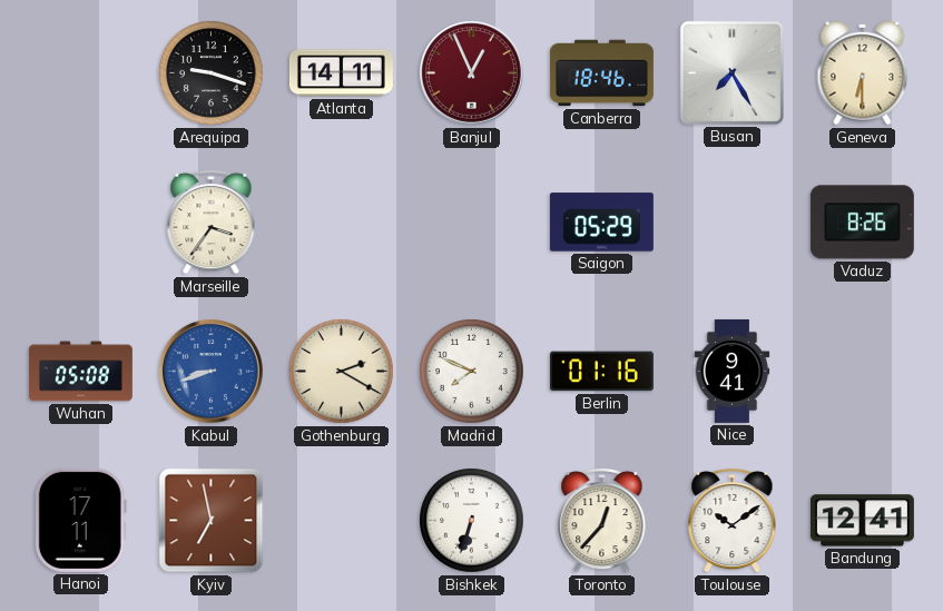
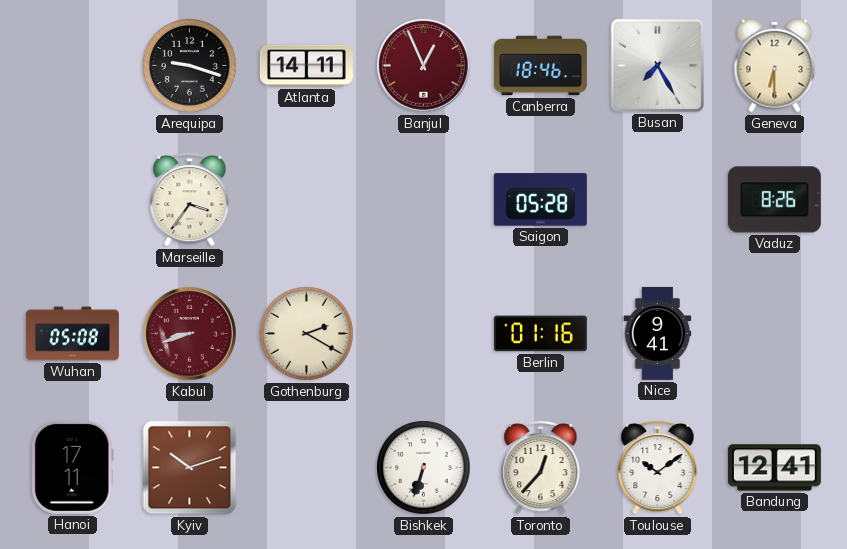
Saigon: 05:29 -> 05:28
Kabul dial: blue -> burgundy
Madrid: 7:49 -> none
Kyiv: 6:58 -> 10:12
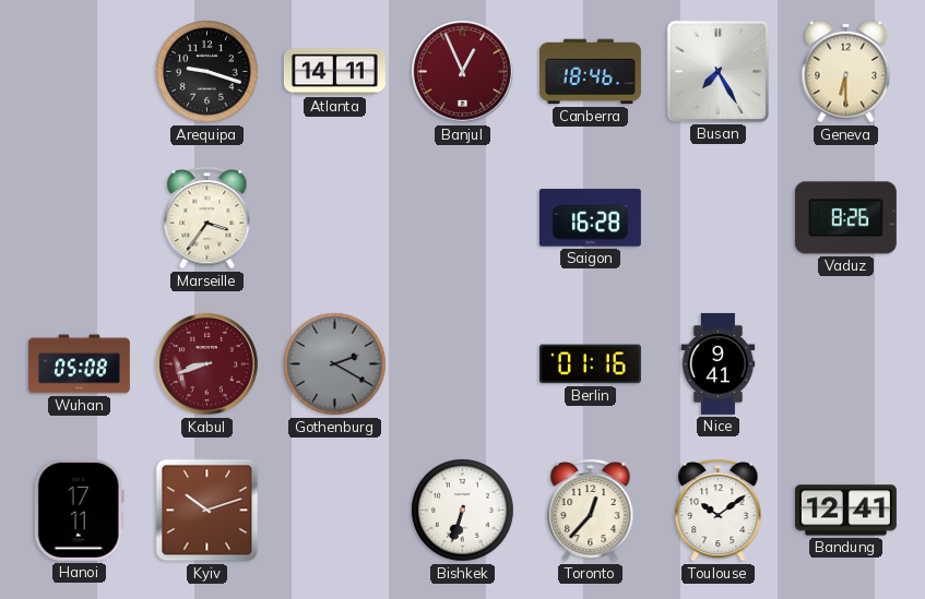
Saigon: 05:28 -> 16:28
Gothenburg dial: cream -> grey
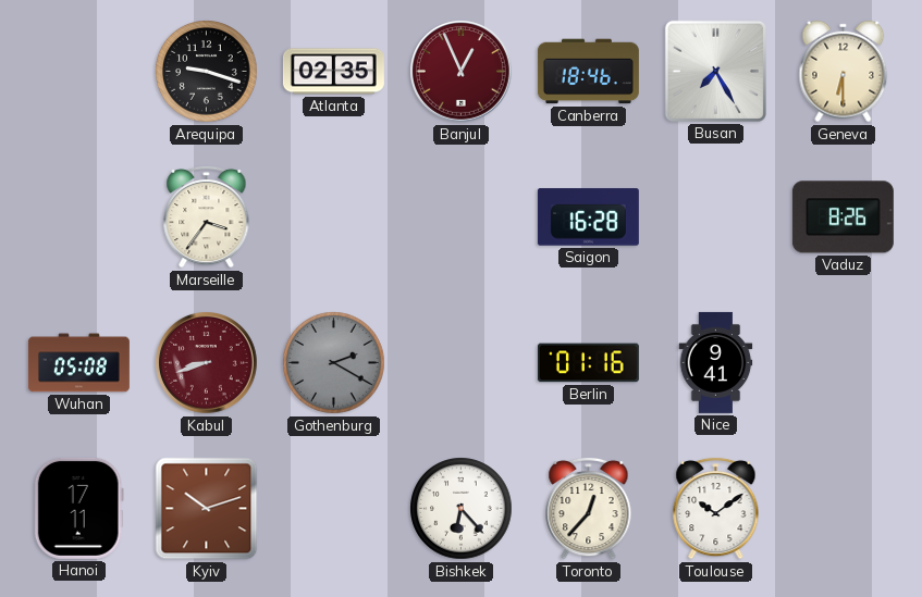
Atlanta: 14:11 -> 02:35
Bishkek: 6:33 -> 6:23
Bandung: 12:41 -> none
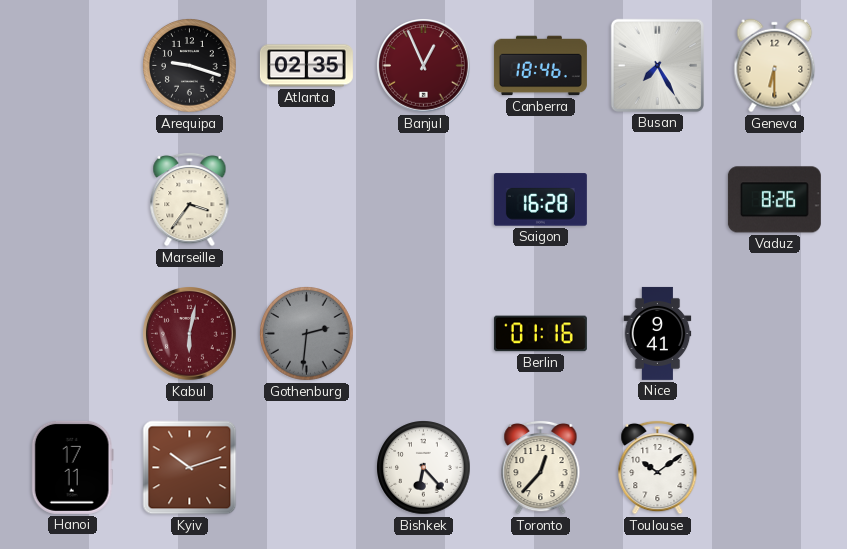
Wuhan: 05:08 -> none
Kabul: 8:42 -> 6:02
Gothenburg: 2:20 -> 2:31
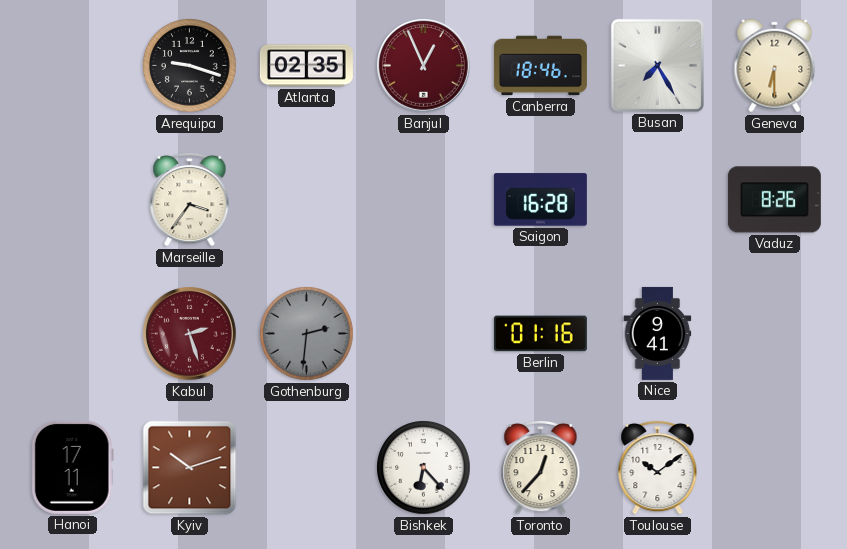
Kabul: 6:02 -> 2:27
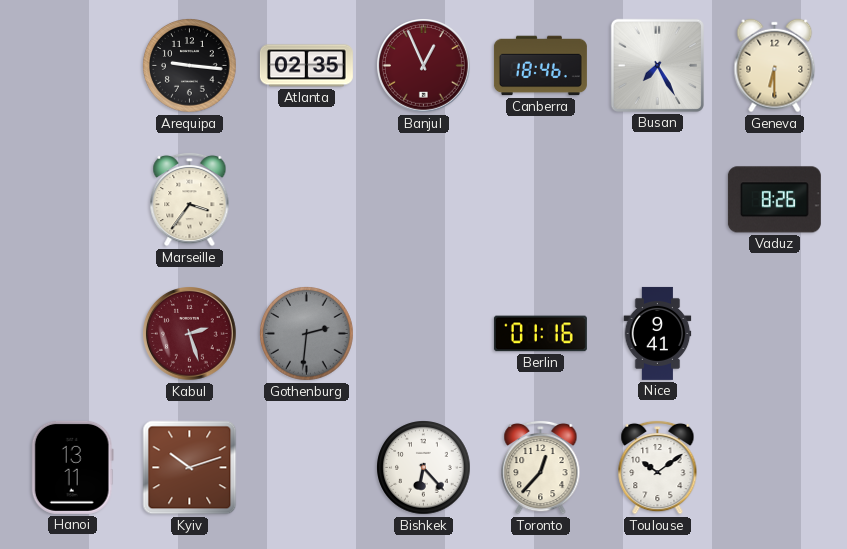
Arequipa: 9:18 -> 9:16
Saigon: 16:28 -> none
Hanoi: 17:11 -> 13:11
